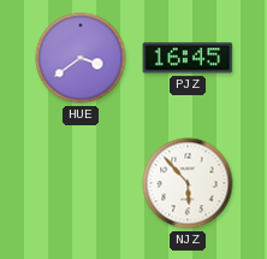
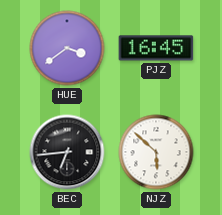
BEC: none -> 6:44
NJZ: 5:53 -> 5:52
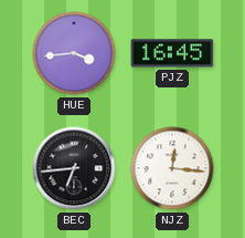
HUE: 3:39 -> 3:44
NJZ: 5:52 -> 12:16
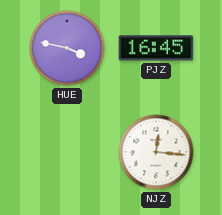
HUE: 3:44 -> 3:47
BEC: 6:44 -> none
